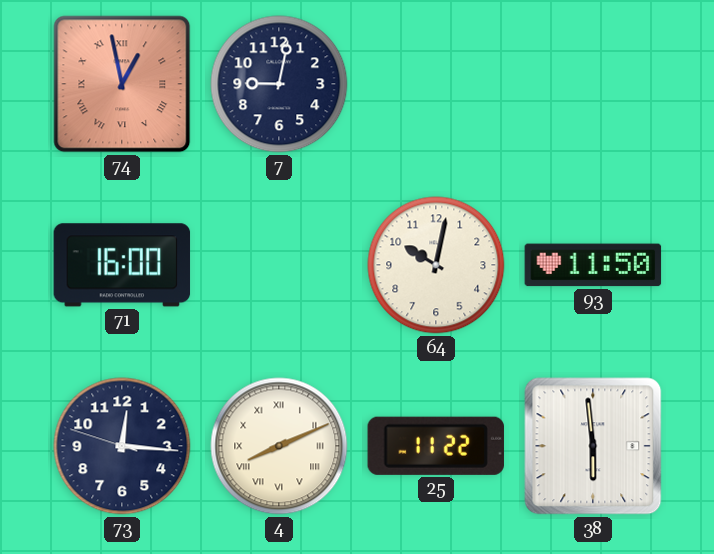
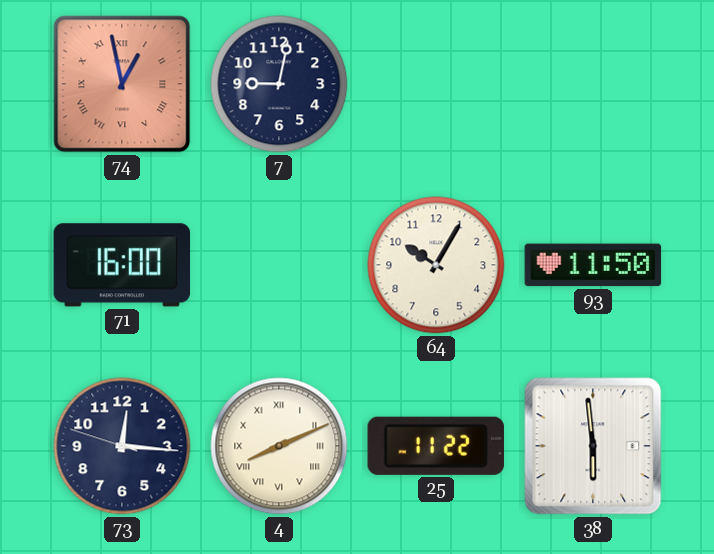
64: 10:02 -> 10:05
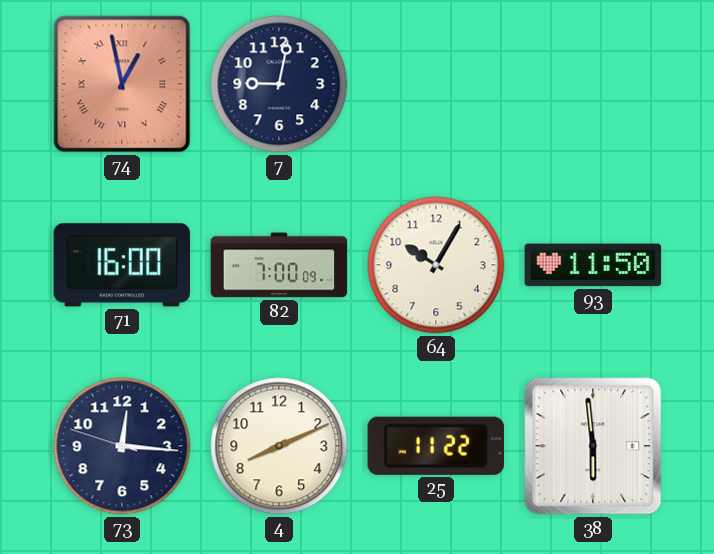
82: none -> 7:00
4 numerals: Roman -> Arabic
